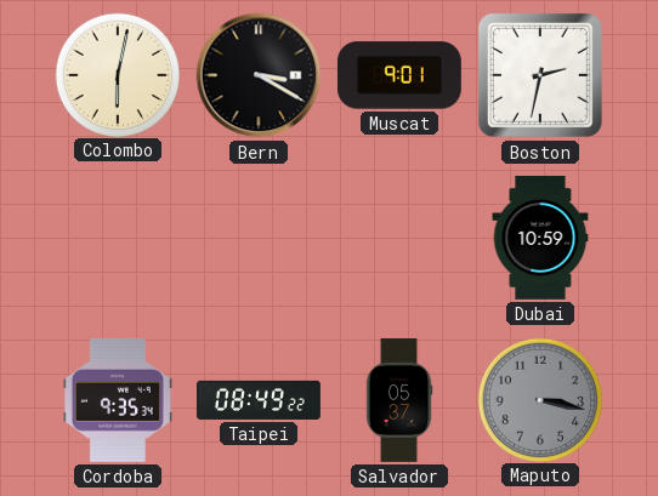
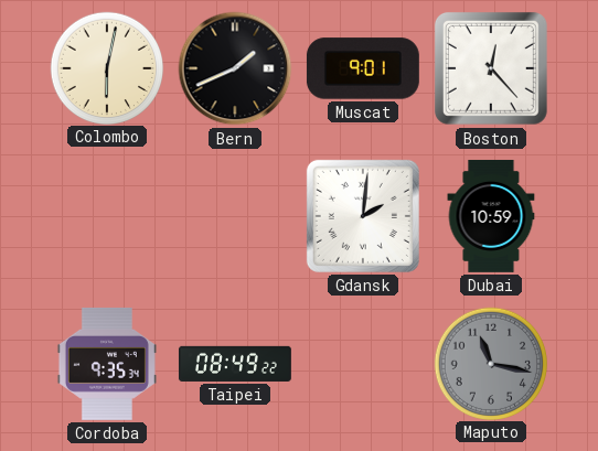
Bern: 3:20 -> 1:41
Boston: 2:32 -> 12:23
Gdansk: none -> 2:01
Salvador: 05:37 -> none
Maputo: 3:17 -> 11:17
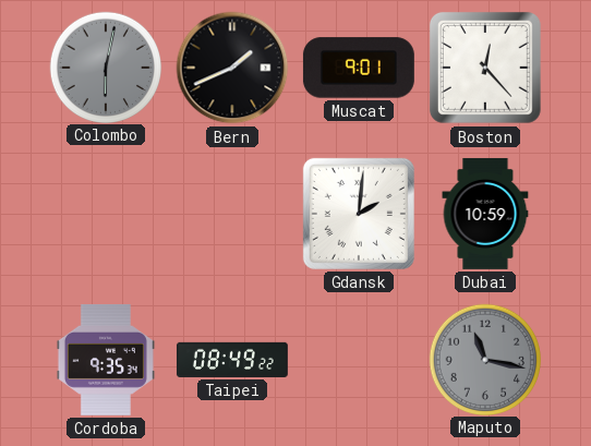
Colombo dial: cream -> grey
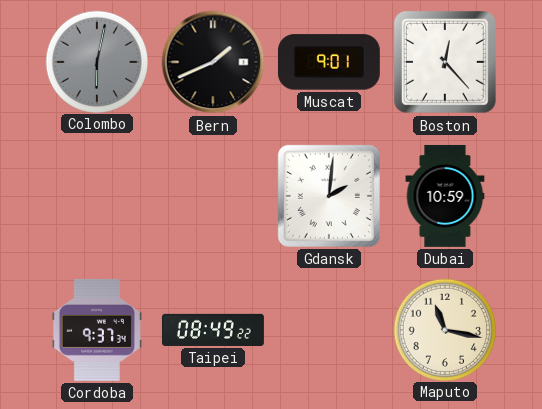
Cordoba: 9:35 -> 9:37
Maputo dial: grey -> cream
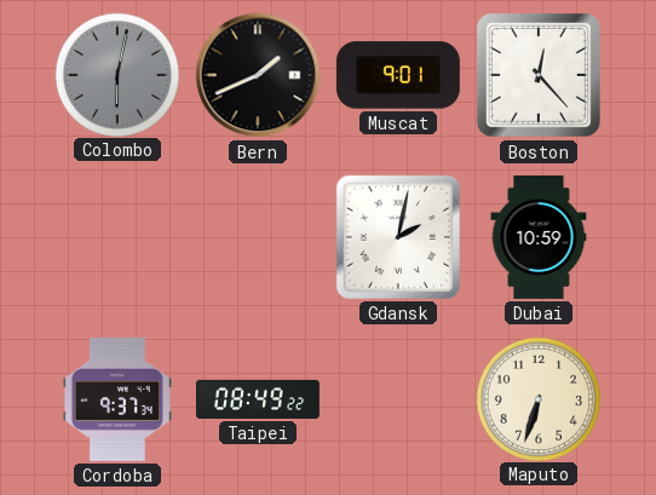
Gdansk: 2:01 -> 2:02
Maputo: 11:17 -> 6:33
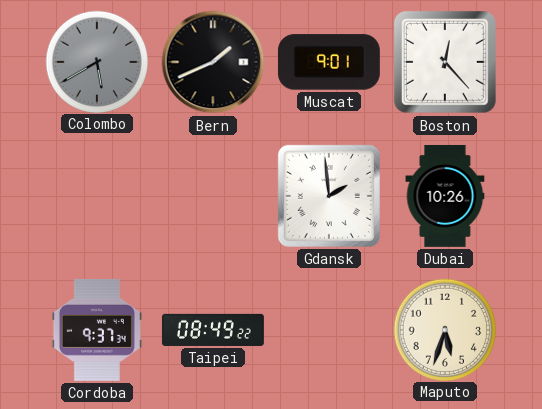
Colombo: 6:02 -> 5:40
Gdansk: 2:02 -> 1:59
Dubai: 10:59 -> 10:26
Maputo: 6:33 -> 5:33
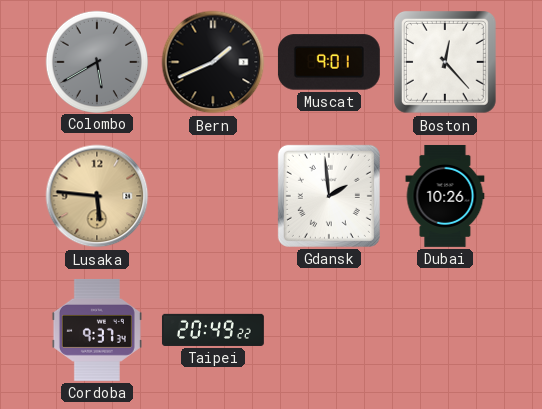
Lusaka: none -> 5:46
Taipei: 08:49 -> 20:49
Maputo: 5:33 -> none
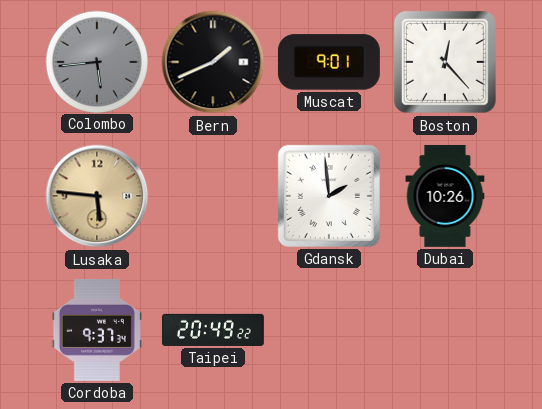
Colombo: 5:40 -> 5:44
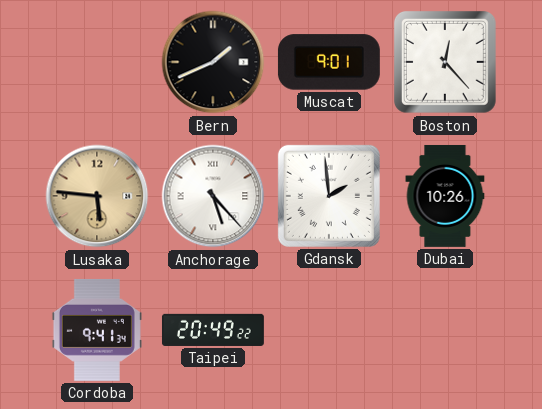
Colombo: 5:44 -> none
Anchorage: none -> 5:23
Cordoba: 9:37 -> 9:41
